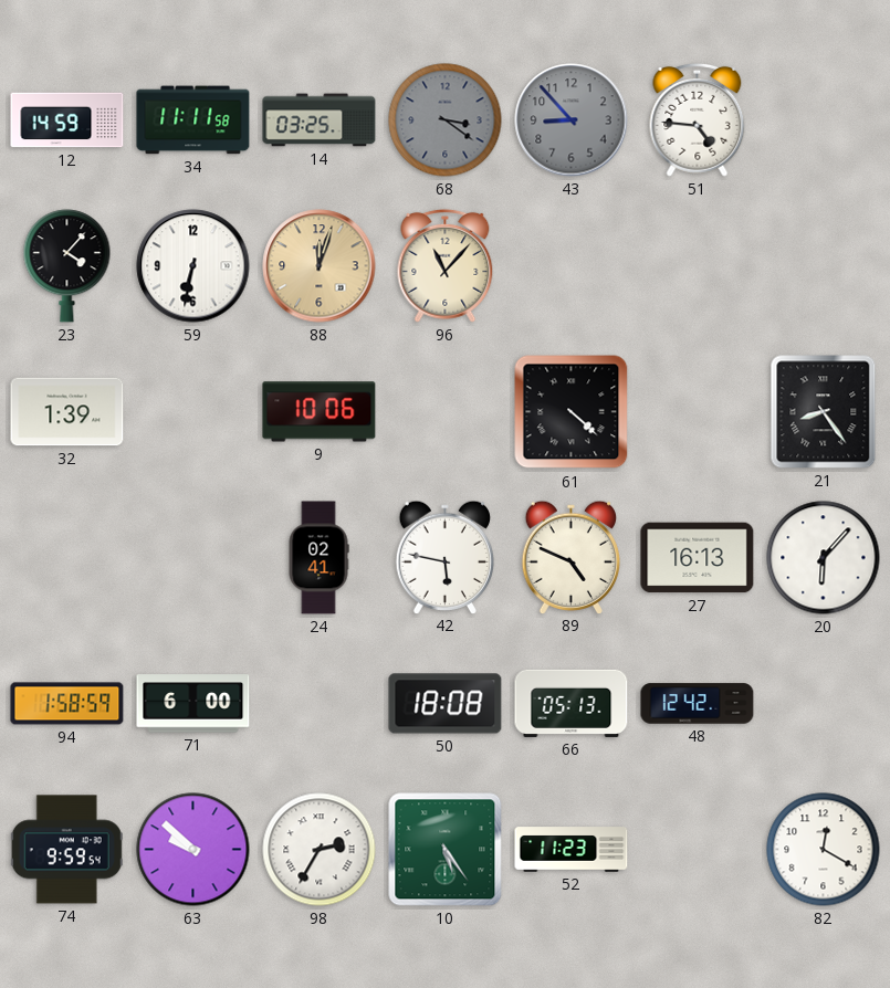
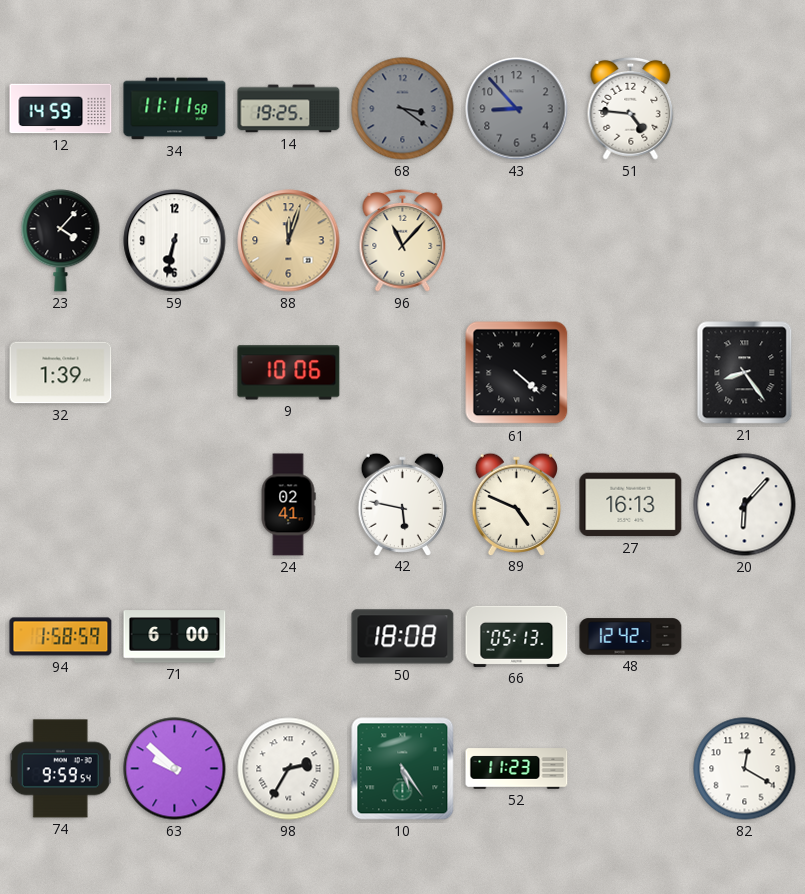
14: 03:25 -> 19:25
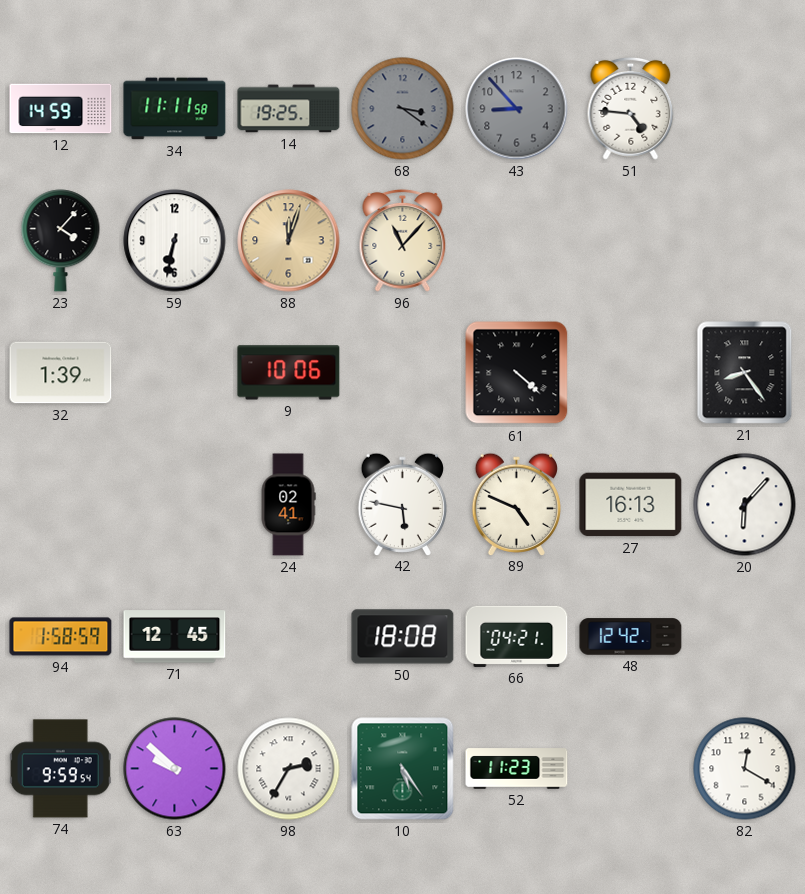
71: 6:00 -> 12:45
66: 05:13 -> 04:21
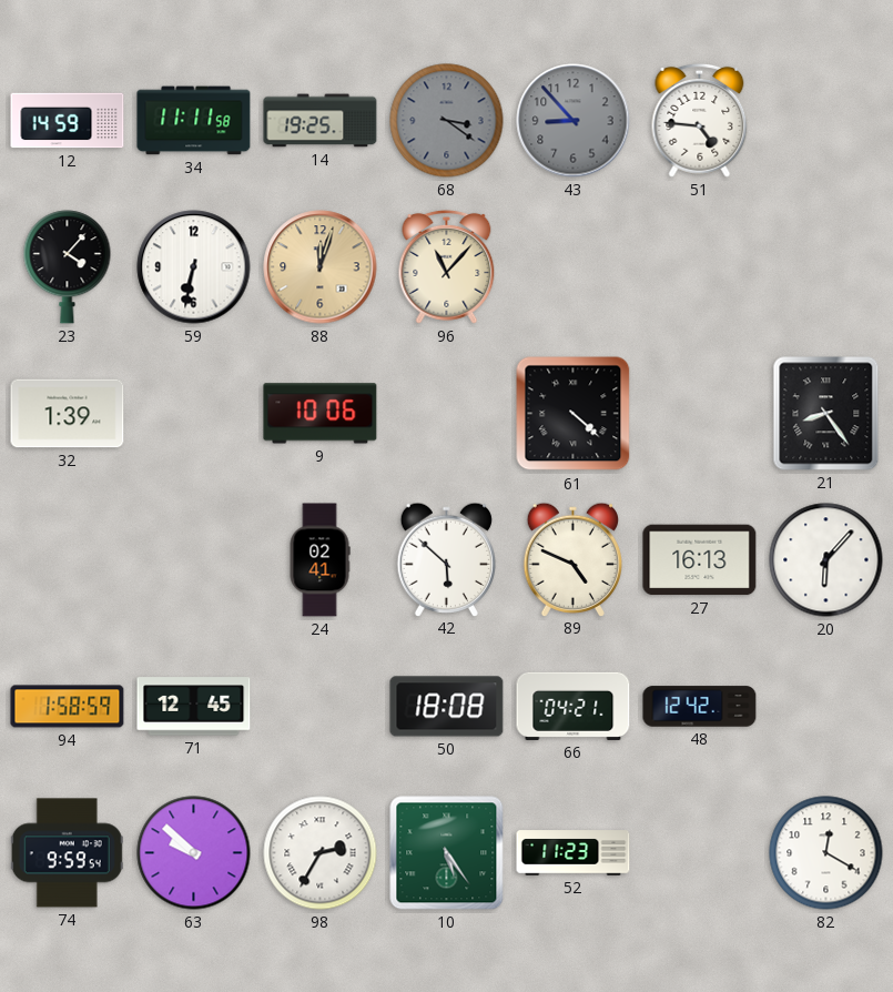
42: 5:47 -> 5:52
